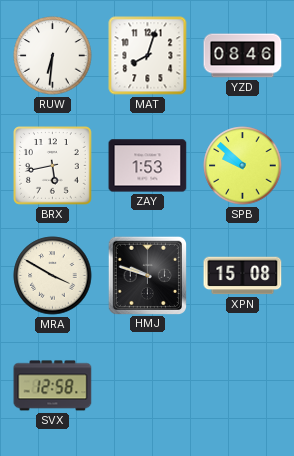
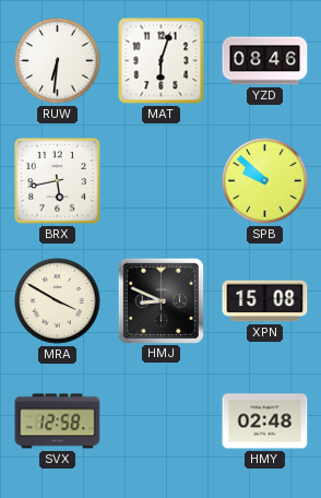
MAT: 8:03 -> 6:03
ZAY: 1:53 -> none
HMJ: 9:48 -> 8:49
HMY: none -> 02:48
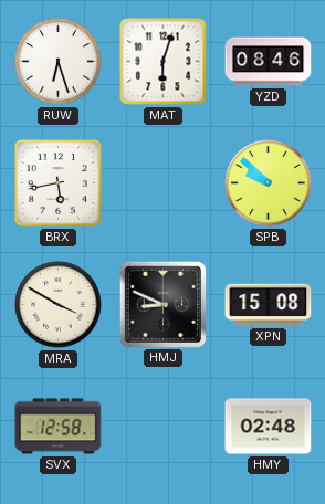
RUW: 6:31 -> 6:27
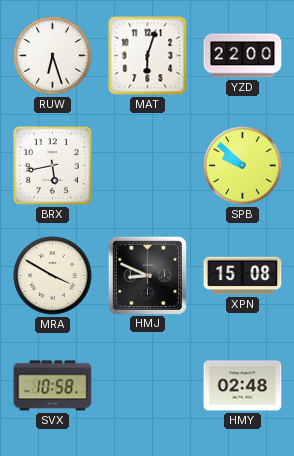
YZD: 08:46 -> 22:00
SVX: 12:58 -> 10:58
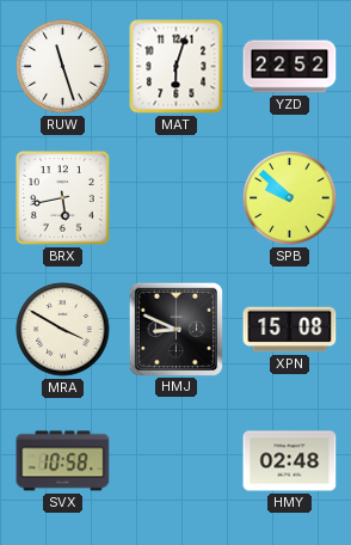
RUW: 6:27 -> 11:27
YZD: 22:00 -> 22:52
